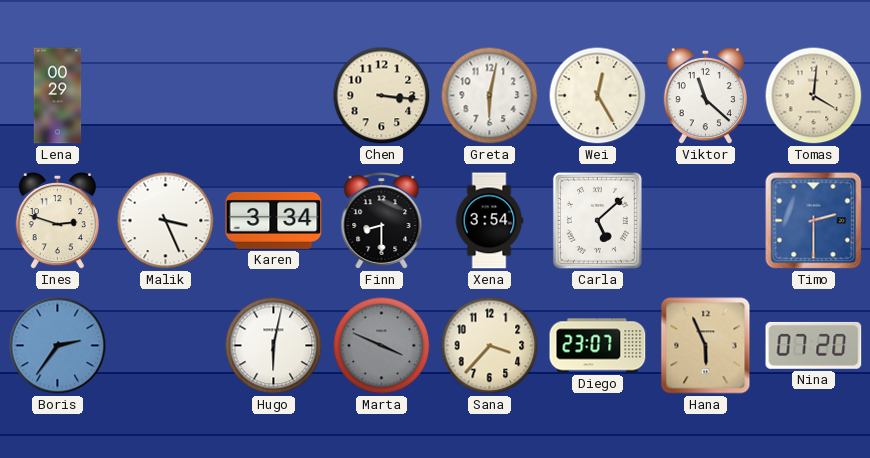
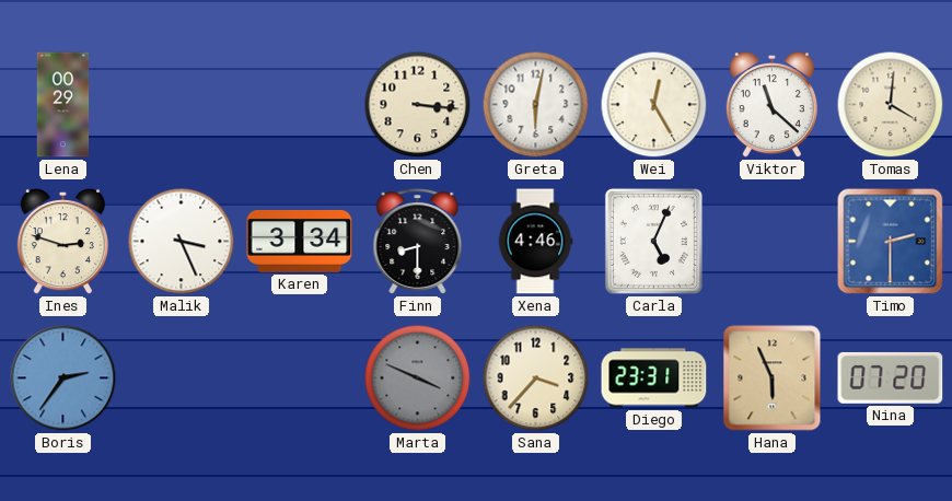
Xena: 3:54 -> 4:46
Carla: 5:08 -> 5:04
Hugo: 6:02 -> none
Diego: 23:07 -> 23:31
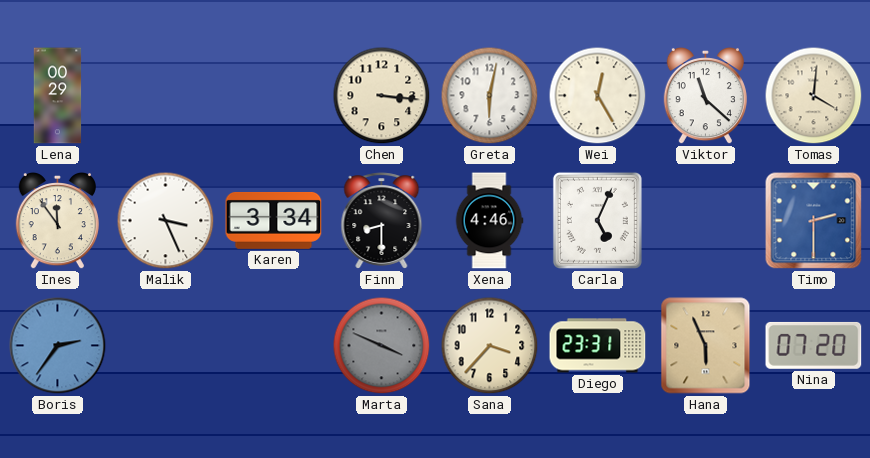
Ines: 2:48 -> 11:54
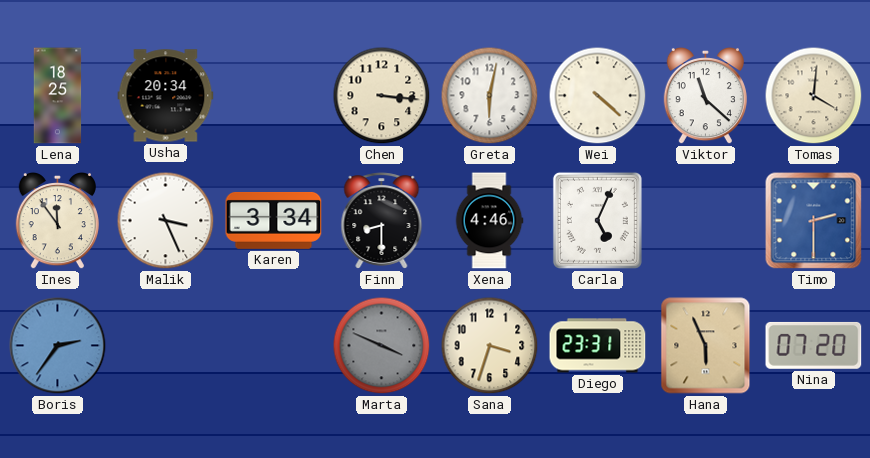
Lena: 00:29 -> 18:25
Usha: none -> 20:34
Wei: 12:25 -> 4:22
Sana: 3:37 -> 3:33
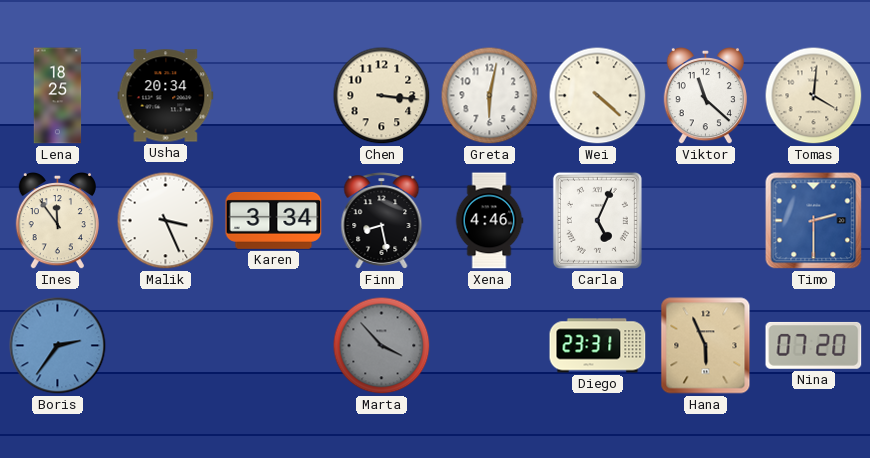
Finn: 8:30 -> 8:28
Marta: 3:49 -> 3:53
Sana: 3:33 -> none
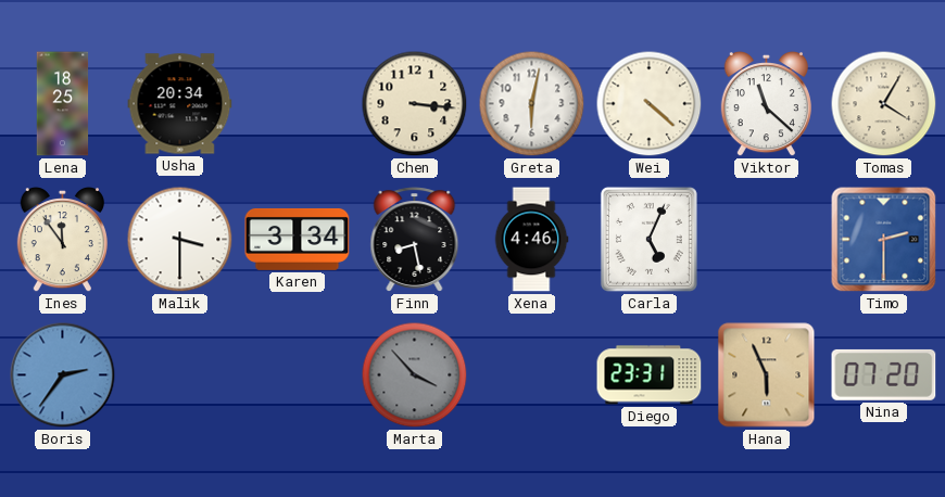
Tomas: 4:01 -> 4:05
Malik: 3:26 -> 3:30
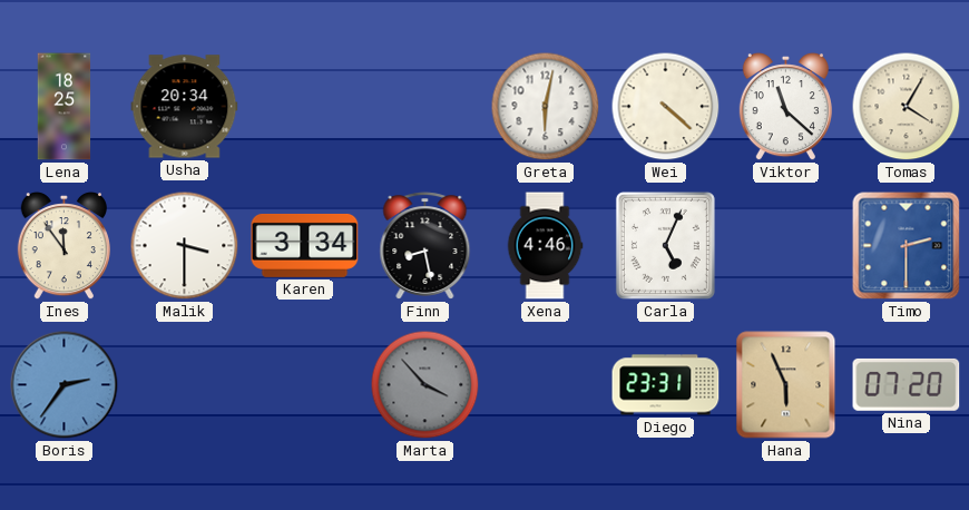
Chen: 3:16 -> none
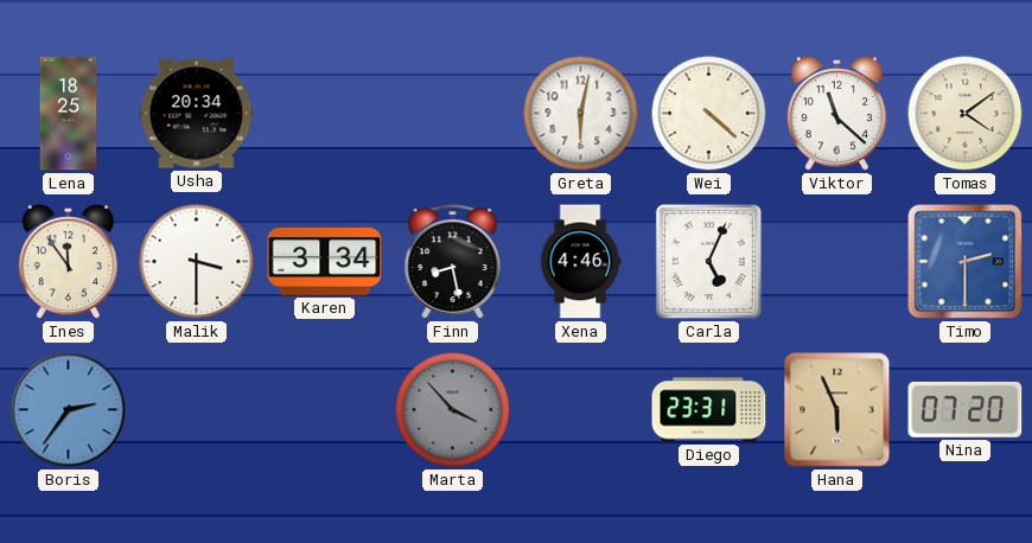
Tomas: 4:05 -> 4:09
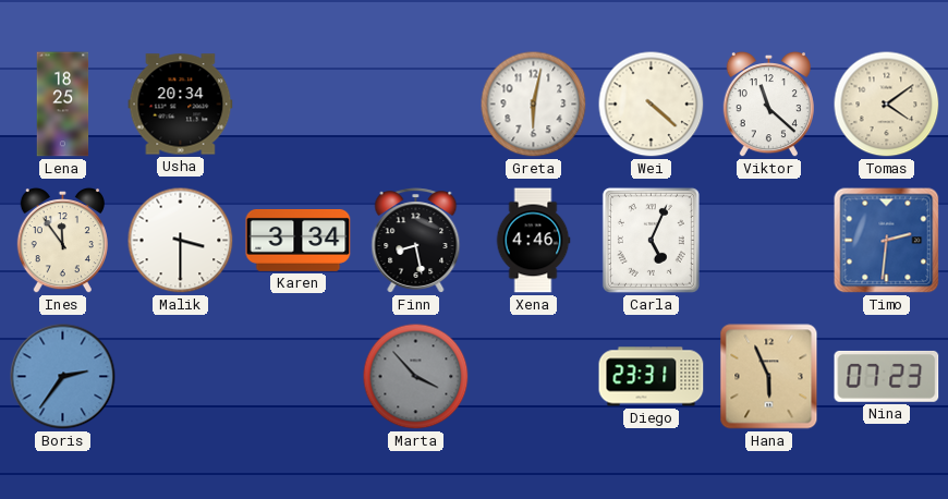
Timo: 2:30 -> 2:31
Nina: 07:20 -> 07:23
